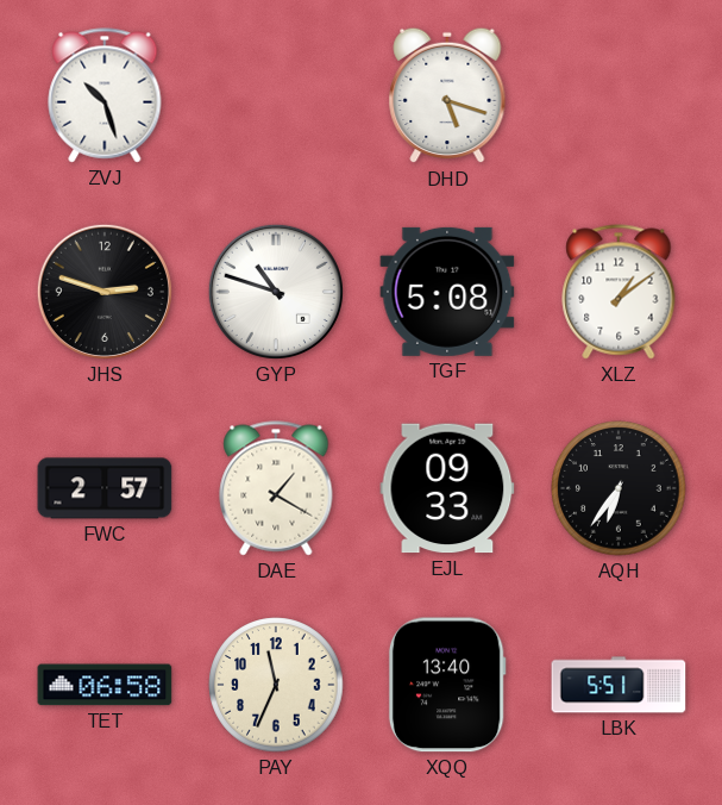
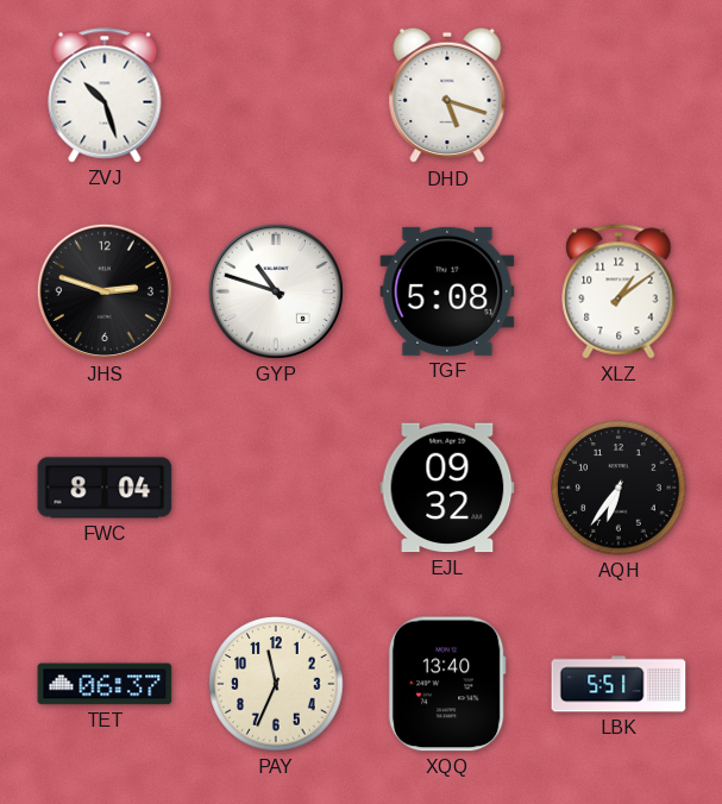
FWC: 2:57 -> 8:04
DAE: 1:20 -> none
EJL: 09:33 -> 09:32
TET: 06:58 -> 06:37
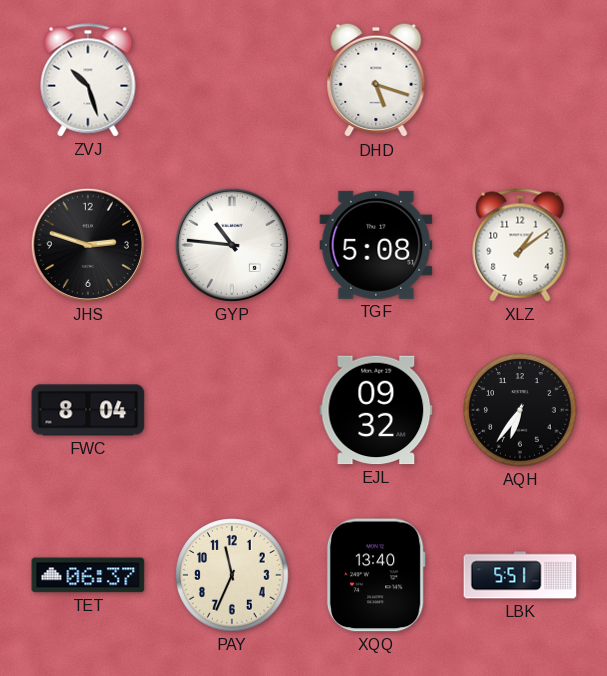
GYP: 10:48 -> 10:46
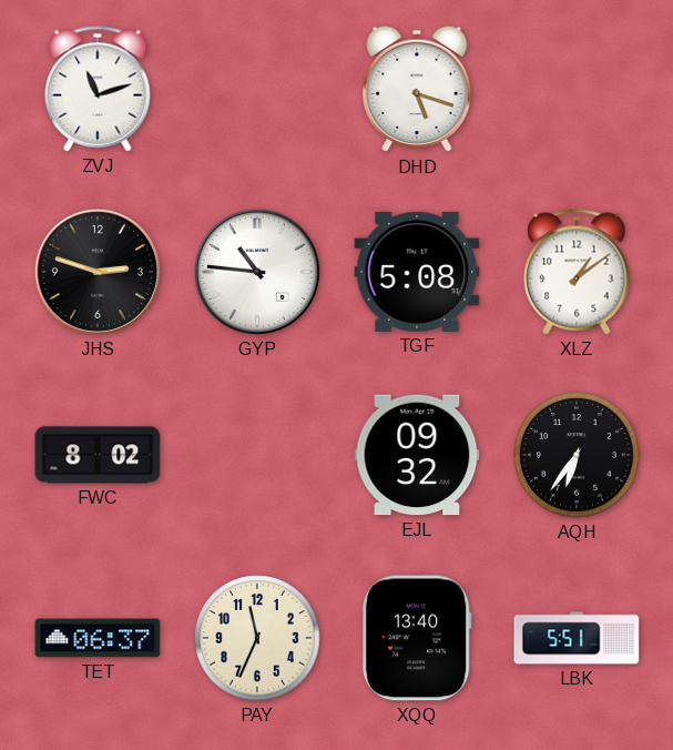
ZVJ: 10:27 -> 11:12
FWC: 8:04 -> 8:02
